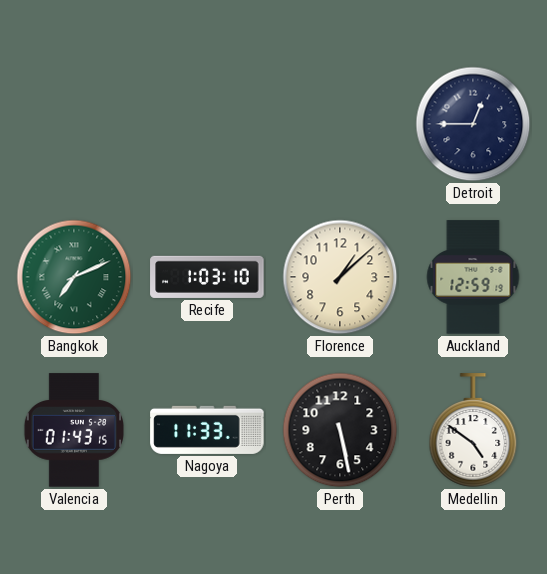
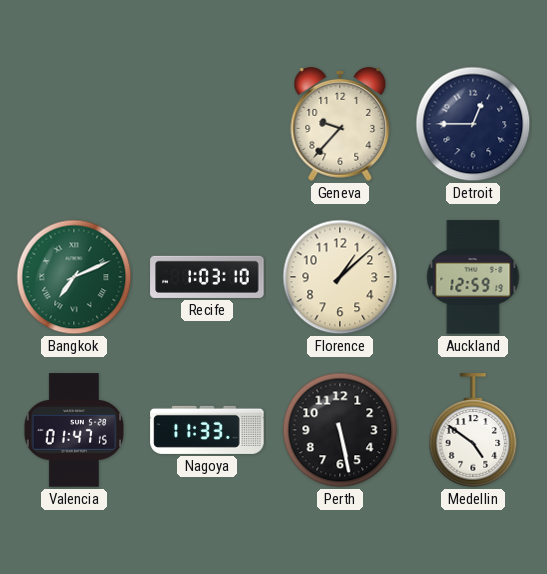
Geneva: none -> 9:37
Valencia: 01:43 -> 01:47
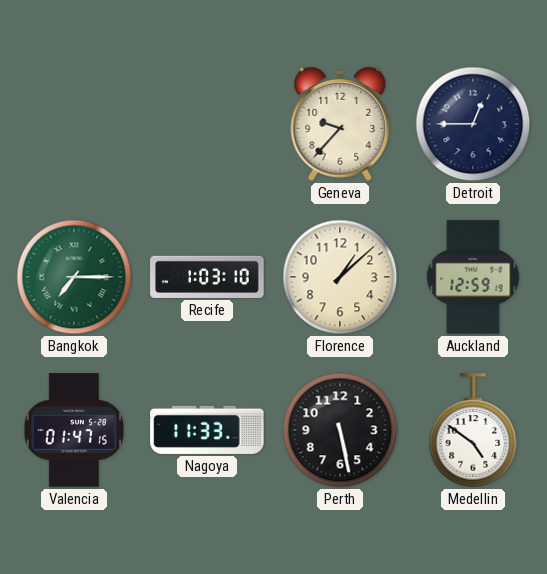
Bangkok: 7:11 -> 7:15
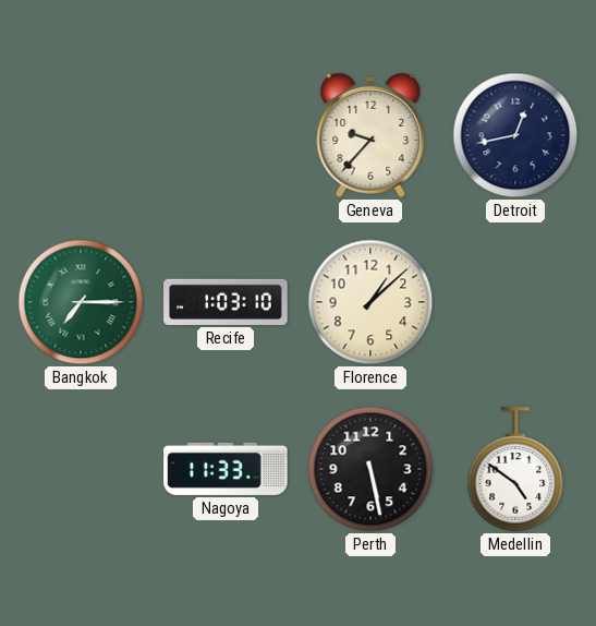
Detroit: 12:45 -> 12:43
Auckland: 12:59 -> none
Valencia: 01:47 -> none
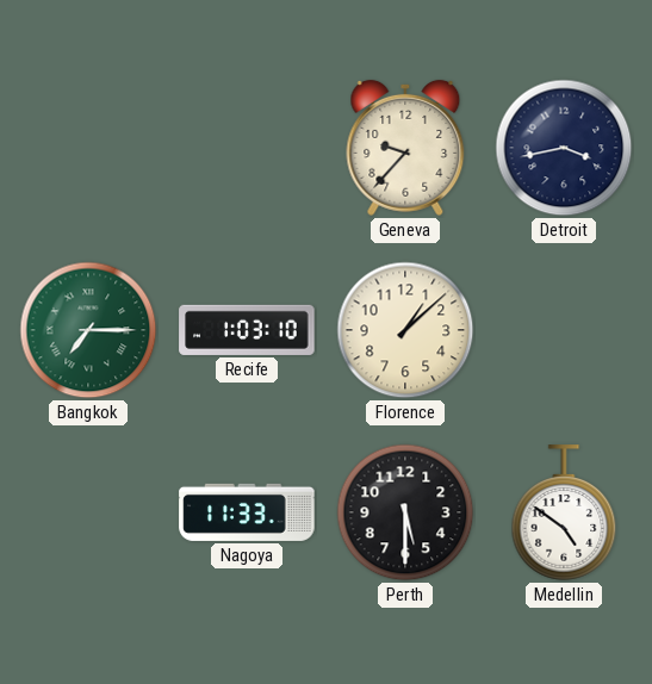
Detroit: 12:43 -> 3:43
Perth: 5:28 -> 5:30
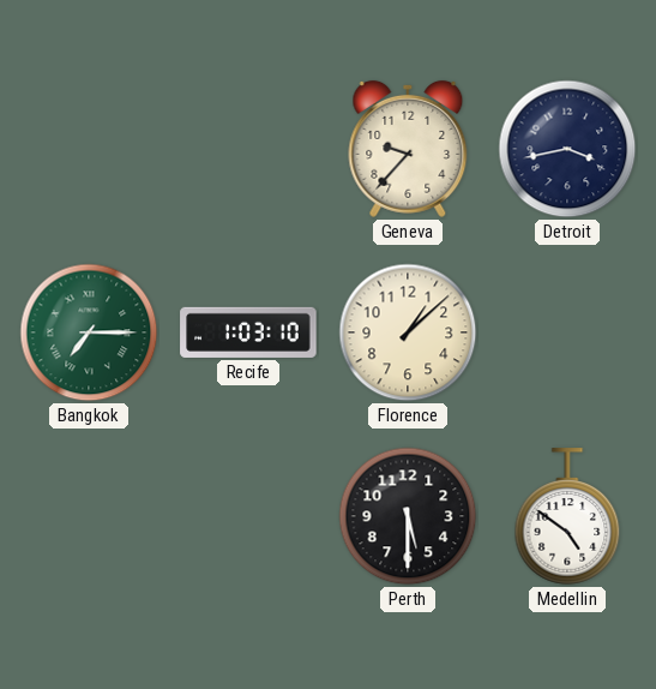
Nagoya: 11:33 -> none
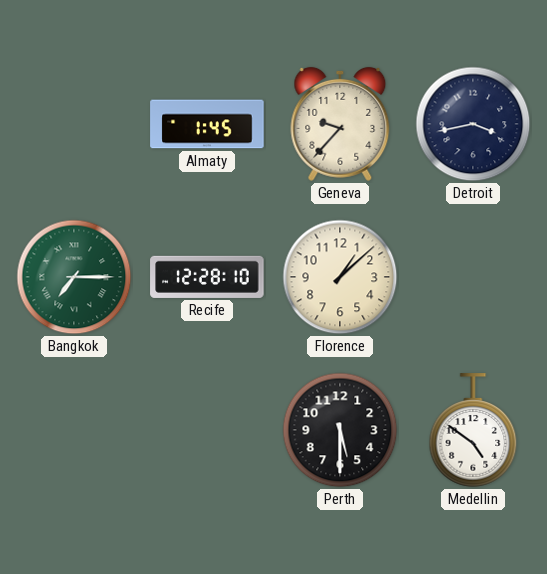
Almaty: none -> 1:45
Recife: 1:03 -> 12:28
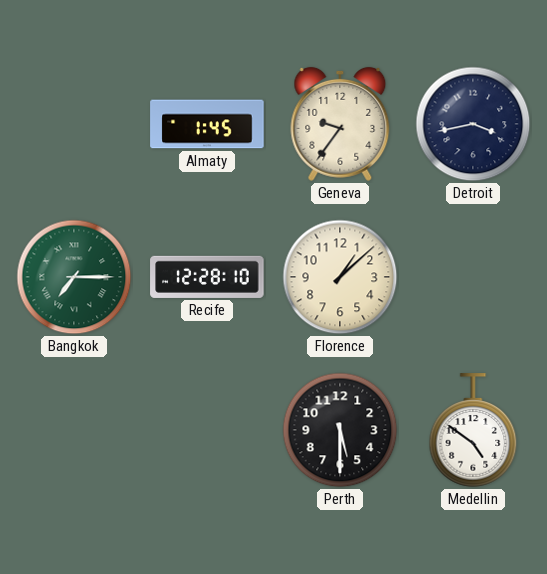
Geneva: 9:37 -> 9:36
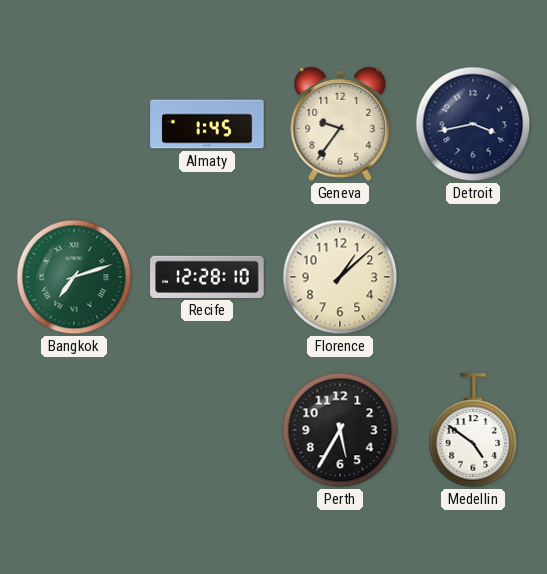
Bangkok: 7:15 -> 7:12
Perth: 5:30 -> 5:35
